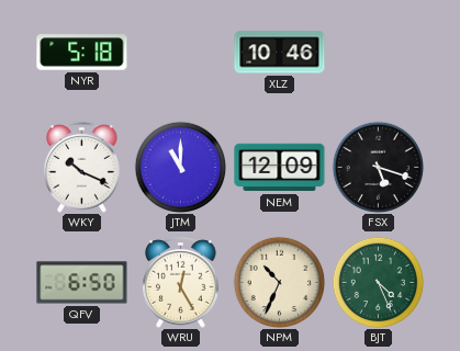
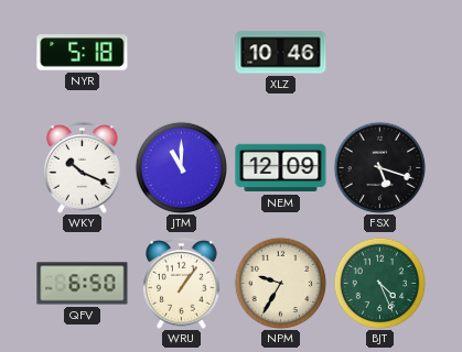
WRU: 12:25 -> 1:06
NPM: 10:34 -> 9:35
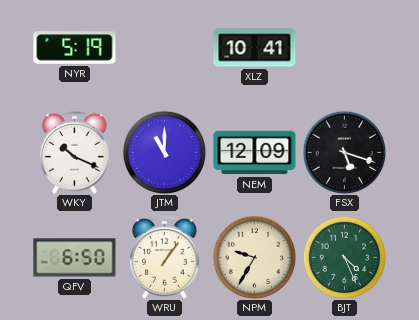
NYR: 5:18 -> 5:19
XLZ: 10:46 -> 10:41
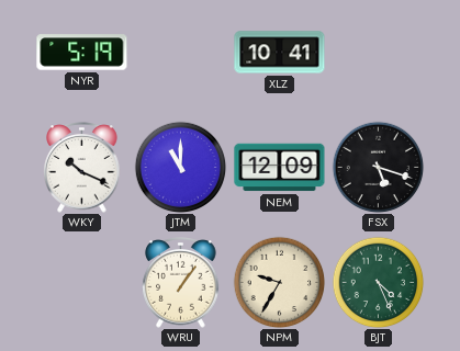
QFV: 6:50 -> none
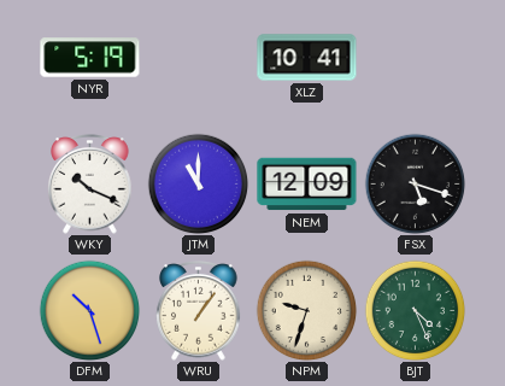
DFM: none -> 10:27
NPM: 9:35 -> 9:33
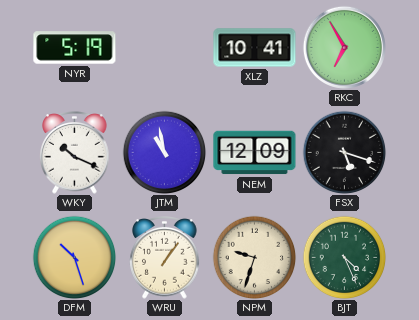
RKC: none -> 6:55
JTM: 11:00 -> 10:58
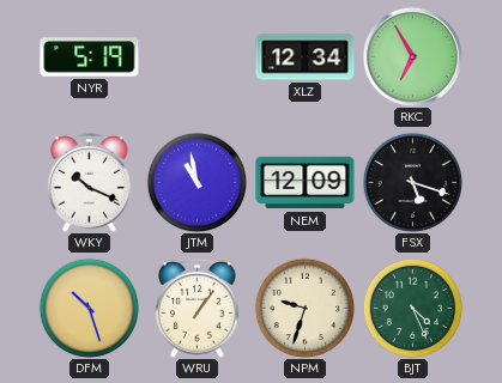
XLZ: 10:41 -> 12:34
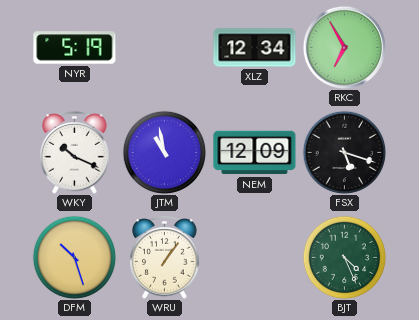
NPM: 9:33 -> none
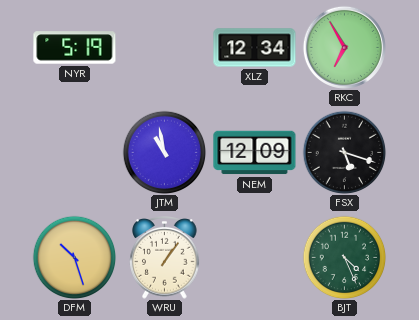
WKY: 10:19 -> none
